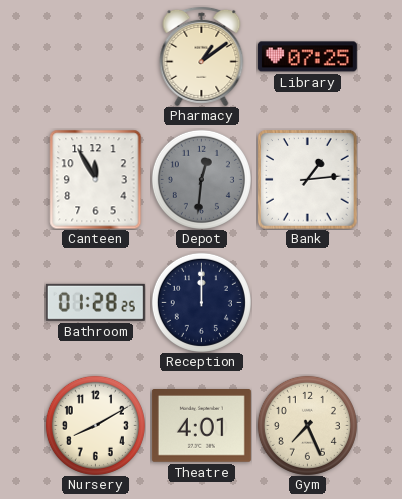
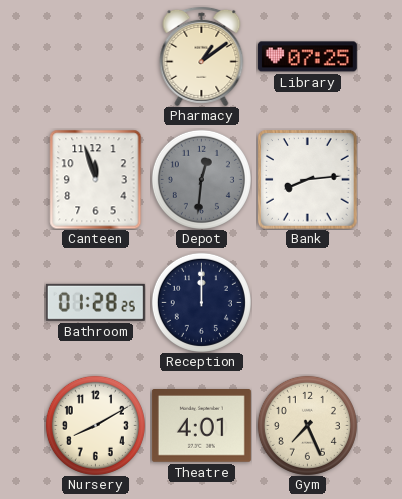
Canteen: 11:55 -> 11:57
Bank: 1:14 -> 8:14
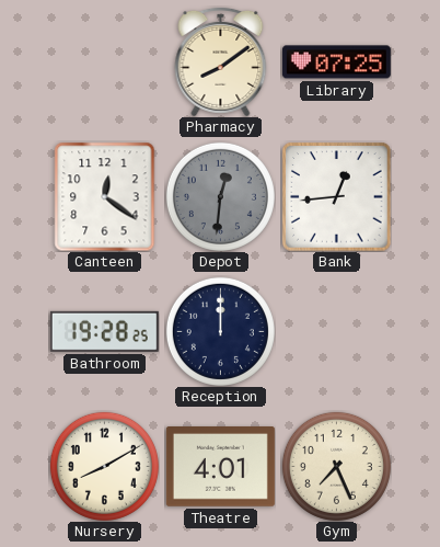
Pharmacy: 1:09 -> 8:09
Canteen: 11:57 -> 12:21
Bank: 8:14 -> 12:44
Bathroom: 01:28 -> 19:28
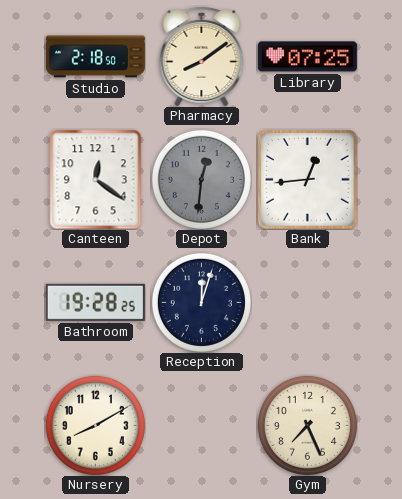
Studio: none -> 2:18
Reception: 12:00 -> 12:03
Theatre: 4:01 -> none
